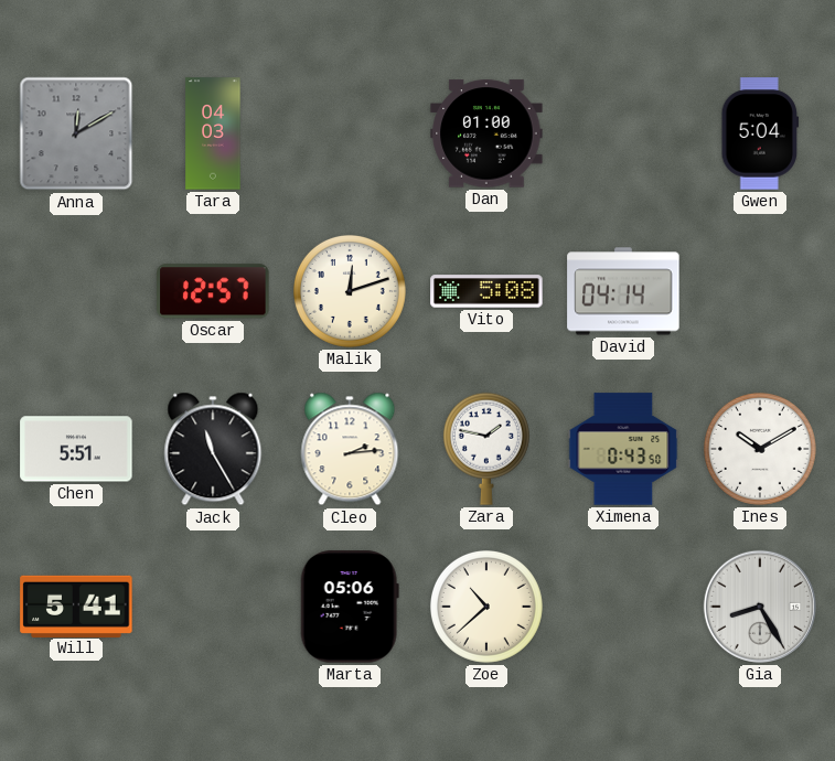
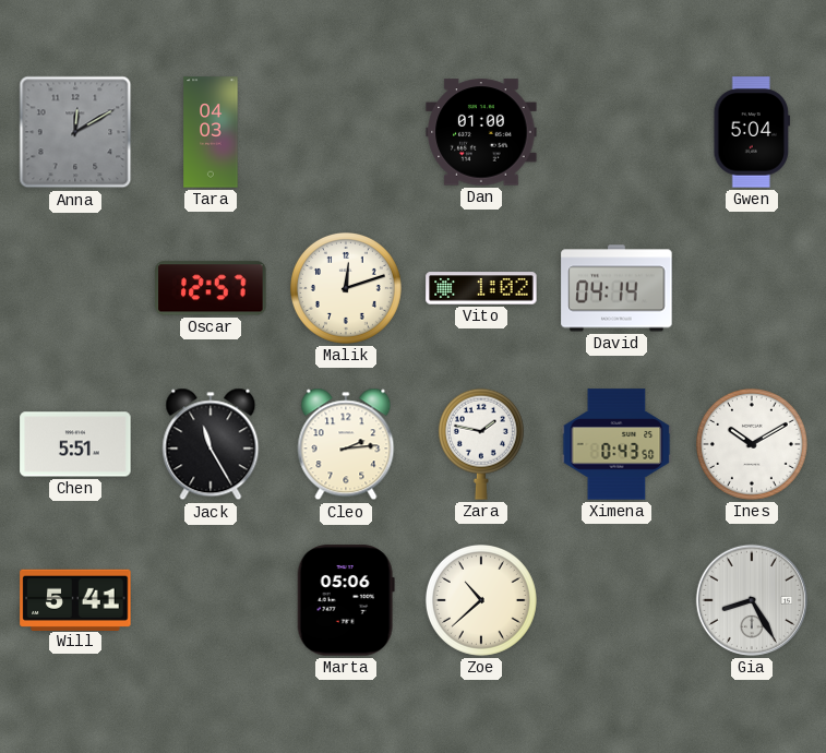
Vito: 5:08 -> 1:02
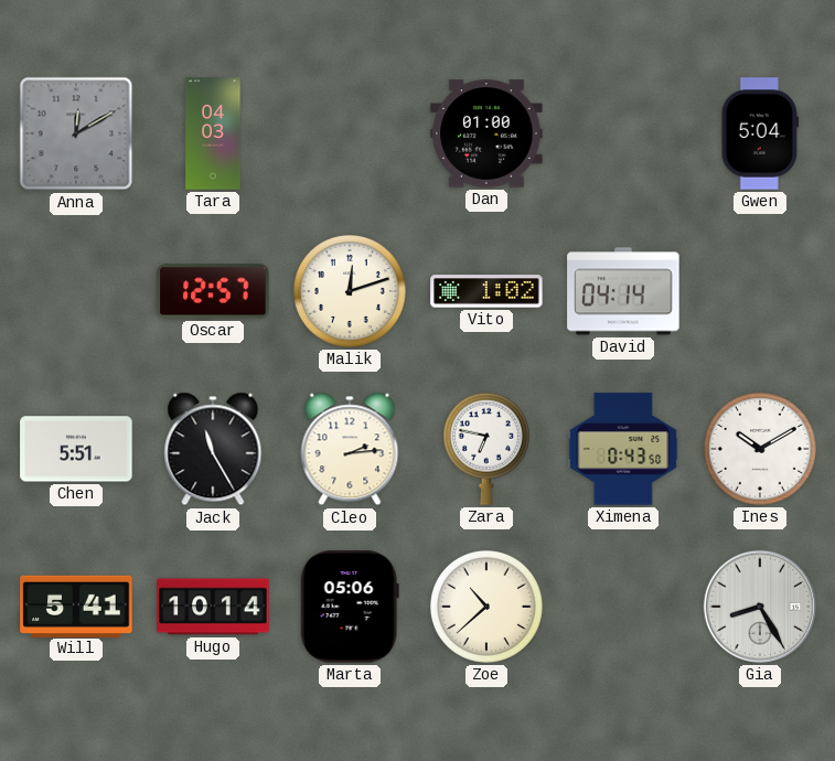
Zara: 1:47 -> 6:47
Hugo: none -> 10:14
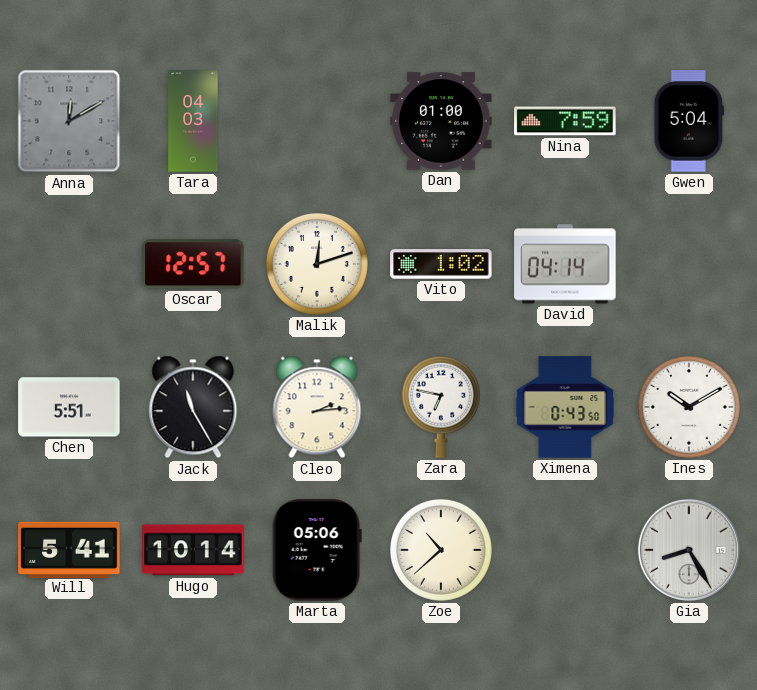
Nina: none -> 7:59
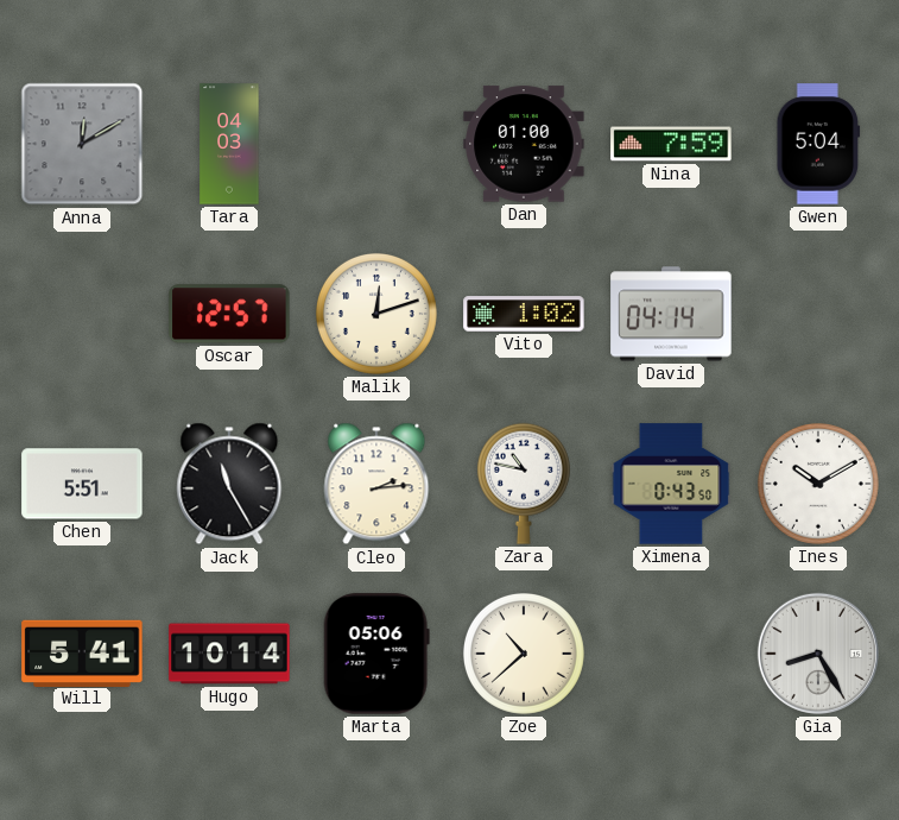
Zara: 6:47 -> 10:47
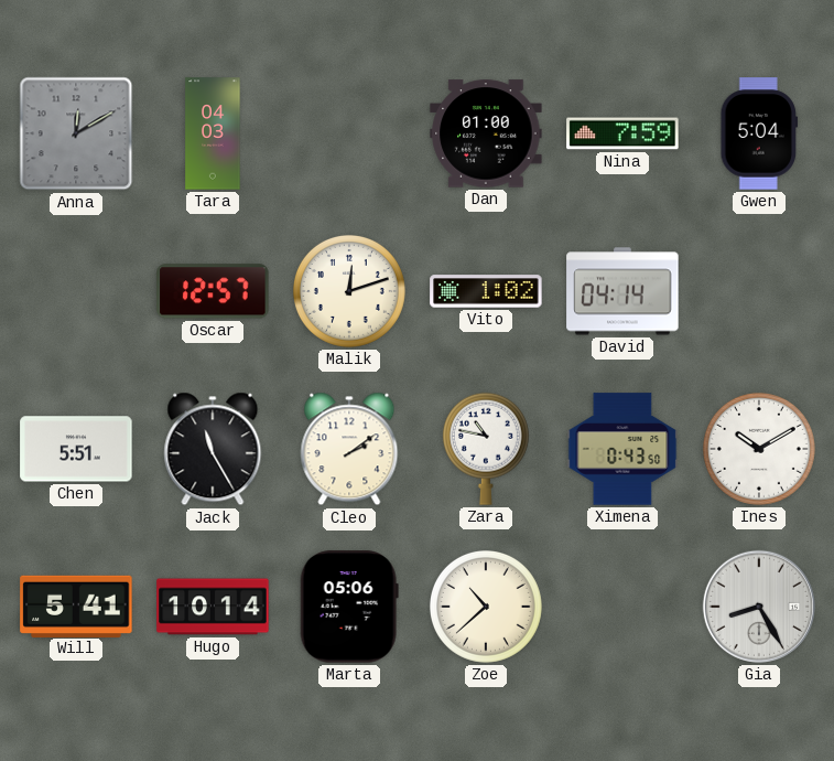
Cleo: 2:14 -> 2:09
